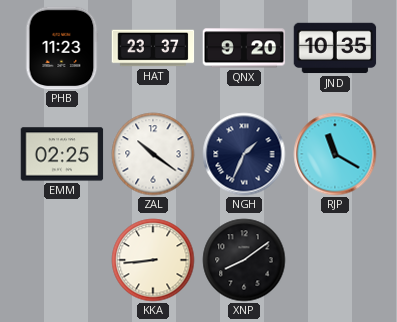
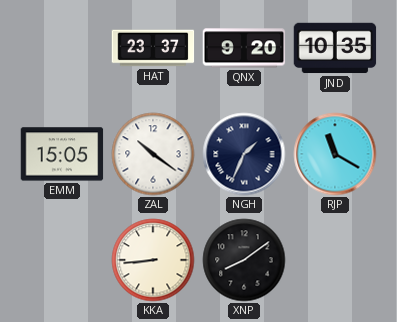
PHB: 11:23 -> none
EMM: 02:25 -> 15:05
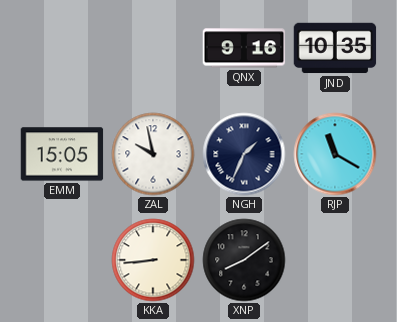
HAT: 23:37 -> none
QNX: 9:20 -> 9:16
ZAL: 10:21 -> 9:58
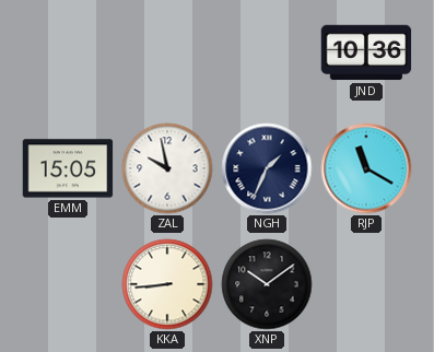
QNX: 9:16 -> none
JND: 10:35 -> 10:36
XNP: 8:09 -> 10:09
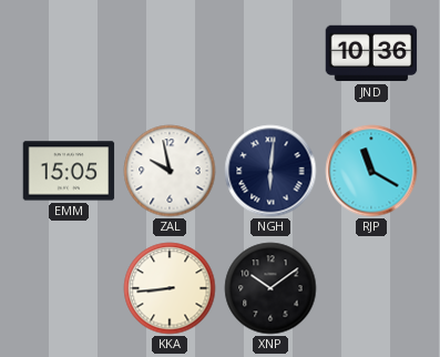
NGH: 1:34 -> 6:01
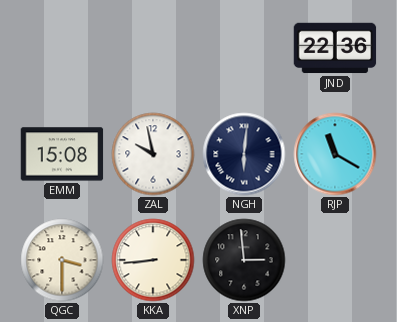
JND: 10:36 -> 22:36
EMM: 15:05 -> 15:08
QGC: none -> 3:30
XNP: 10:09 -> 2:59
